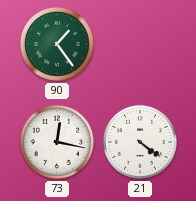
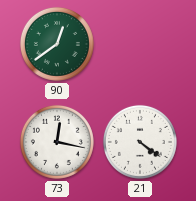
90: 1:24 -> 12:39
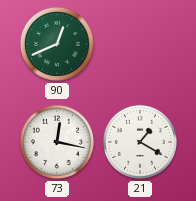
90: 12:39 -> 12:41
21: 4:21 -> 1:20
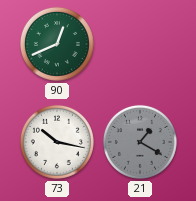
73: 12:17 -> 10:17
21 dial: white -> grey
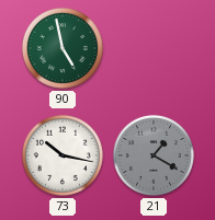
90: 12:41 -> 4:58
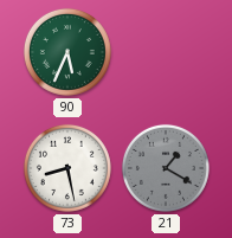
90: 4:58 -> 5:34
73: 10:17 -> 8:28
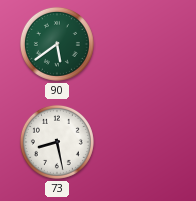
90: 5:34 -> 5:39
21: 1:20 -> none
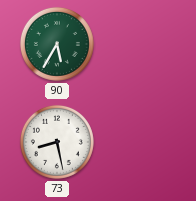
90: 5:39 -> 5:35
